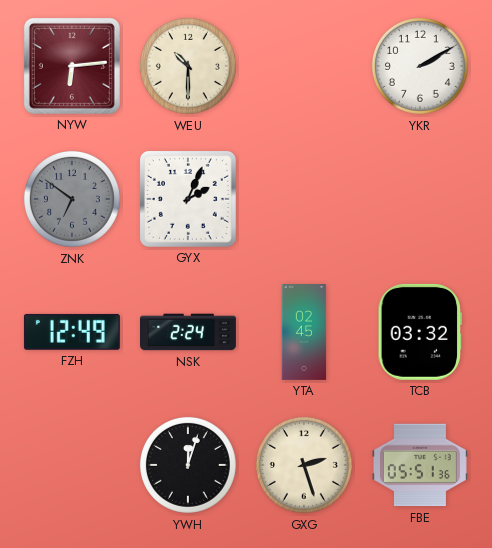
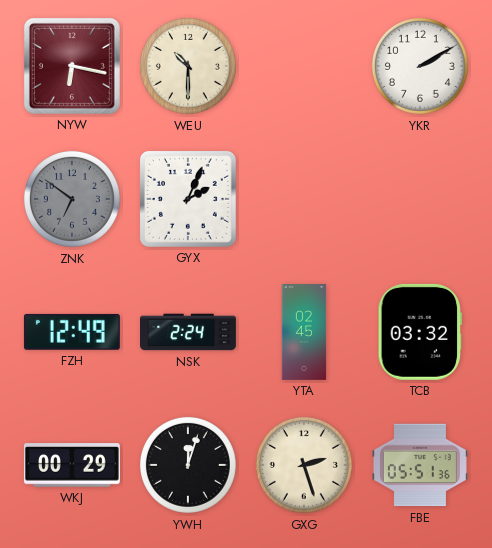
NYW: 6:14 -> 6:17
WKJ: none -> 00:29
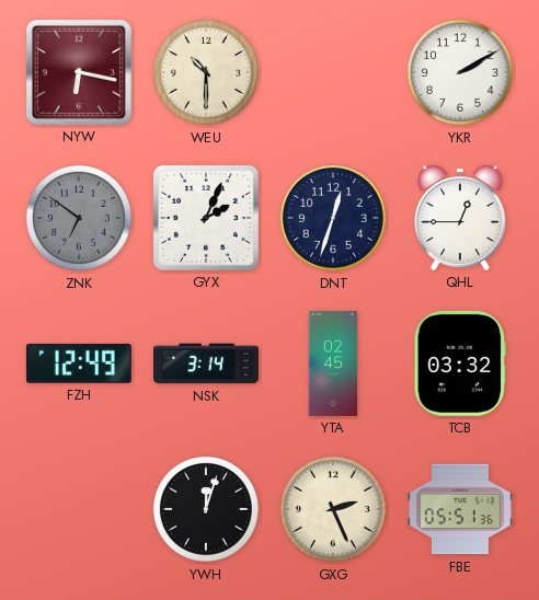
DNT: none -> 12:33
QHL: none -> 12:45
NSK: 2:24 -> 3:14
WKJ: 00:29 -> none
GXG: 2:27 -> 2:26
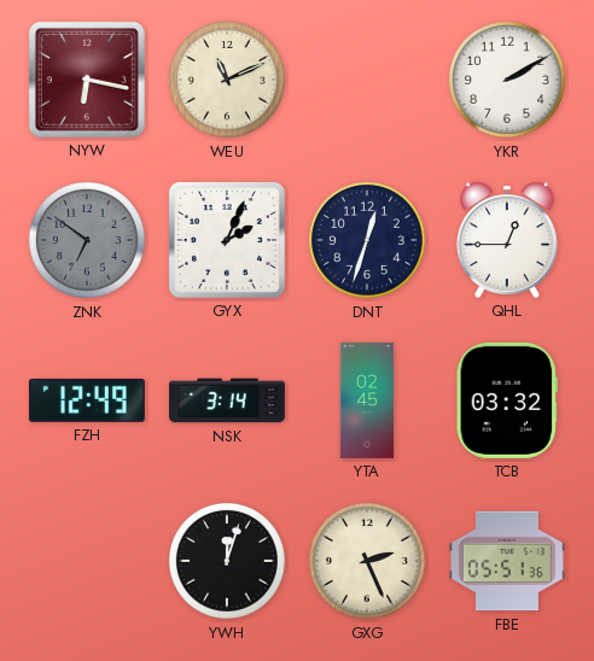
WEU: 10:30 -> 11:11
